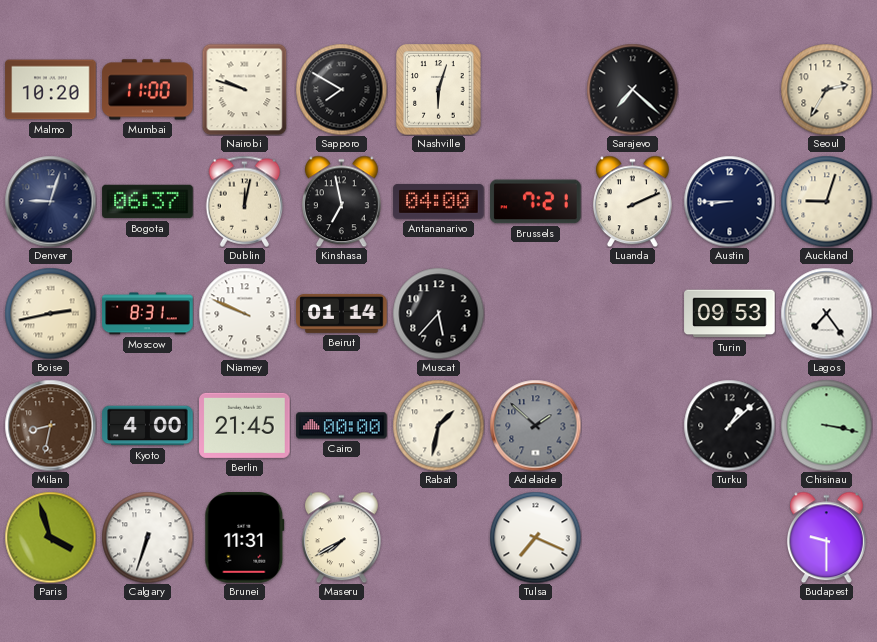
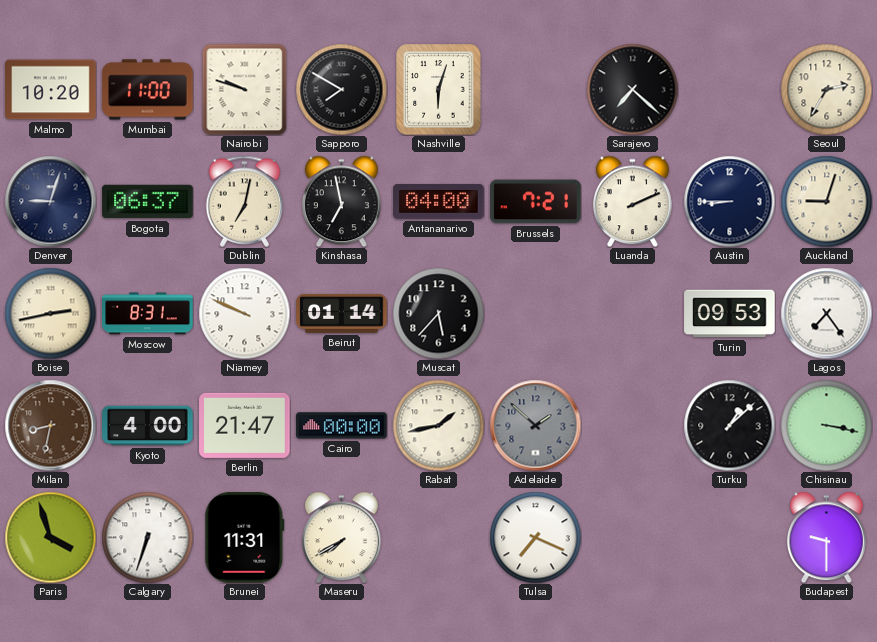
Dublin: 12:02 -> 7:02
Berlin: 21:45 -> 21:47
Rabat: 1:32 -> 1:43
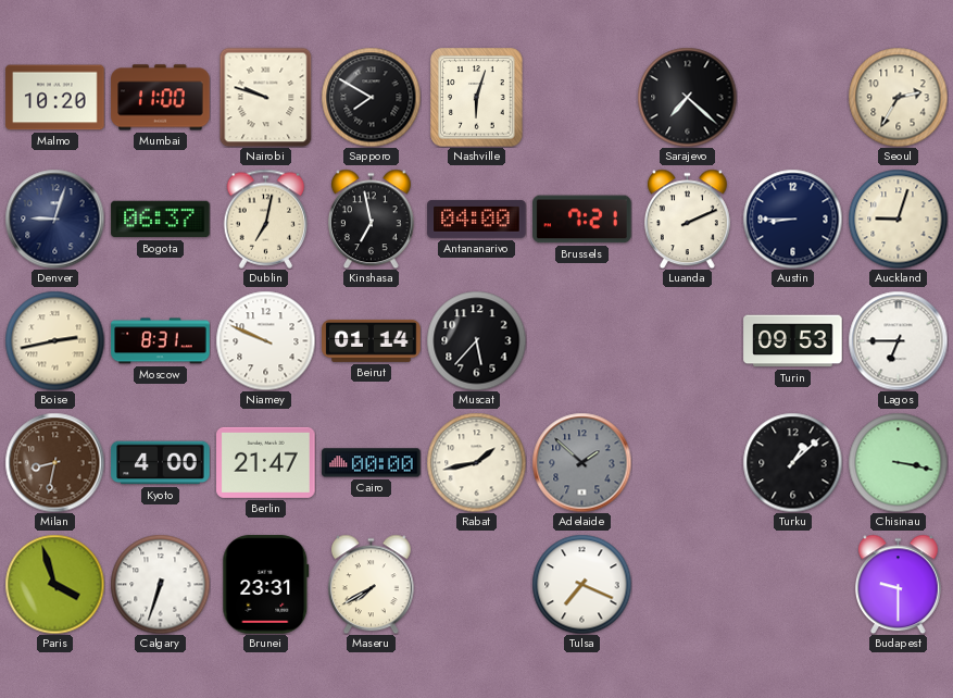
Lagos: 7:24 -> 6:45
Brunei: 11:31 -> 23:31
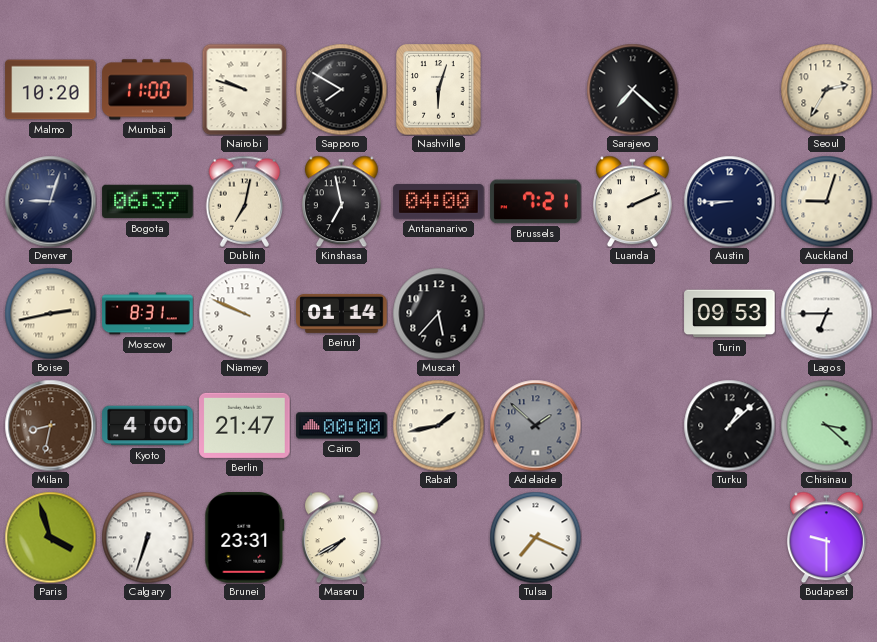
Chisinau: 3:17 -> 3:22
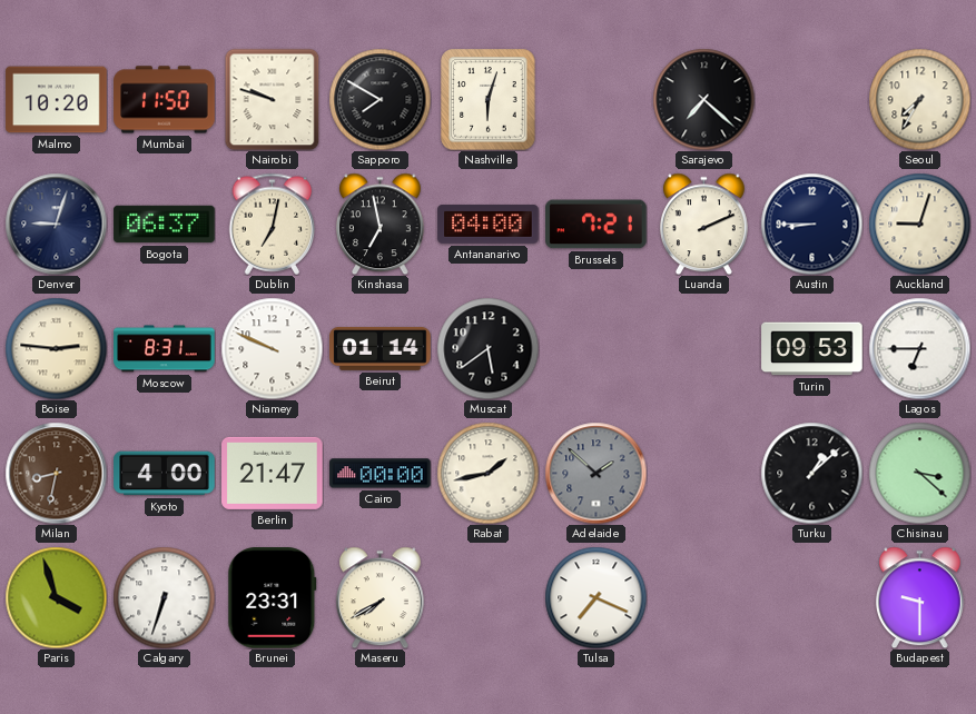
Mumbai: 11:00 -> 11:50
Seoul: 2:35 -> 7:35
Boise: 2:43 -> 2:46
Muscat: 5:37 -> 5:39
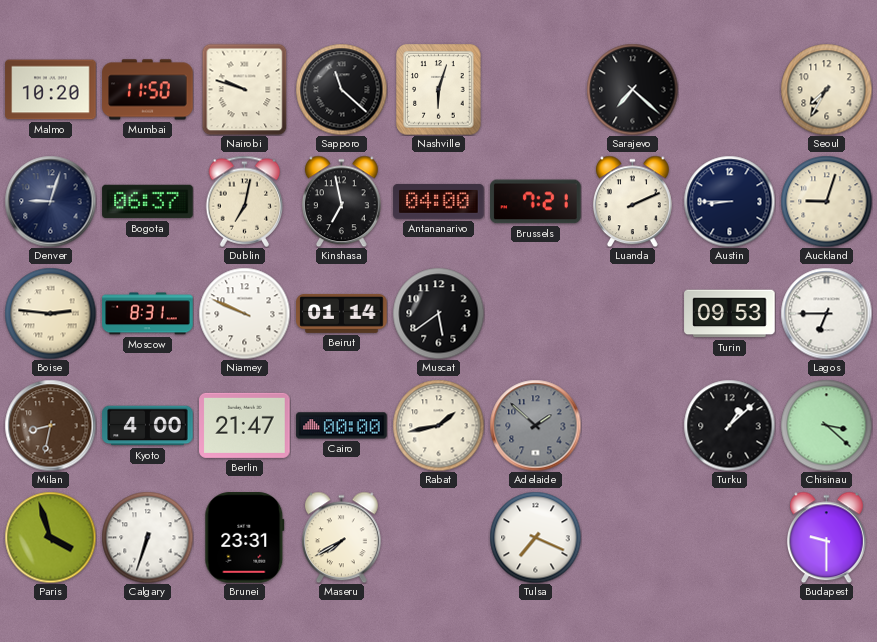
Sapporo: 7:50 -> 11:22
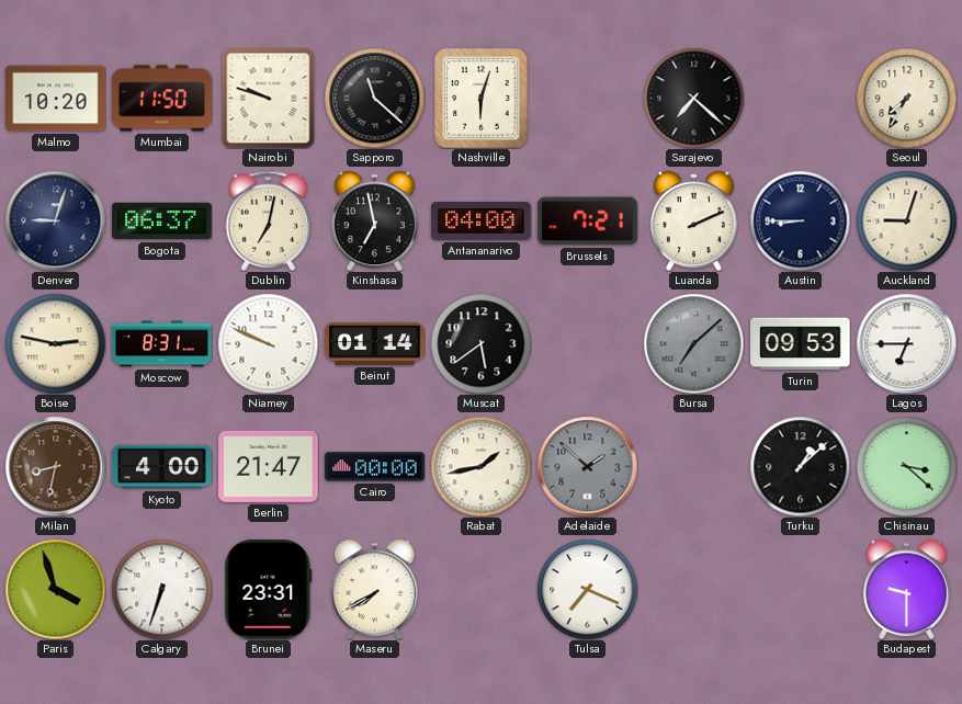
Boise: 2:46 -> 2:47
Bursa: none -> 7:08
